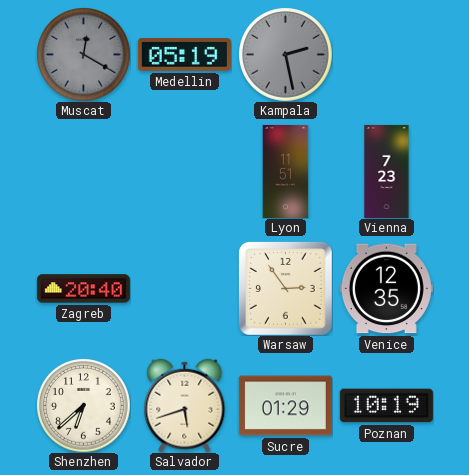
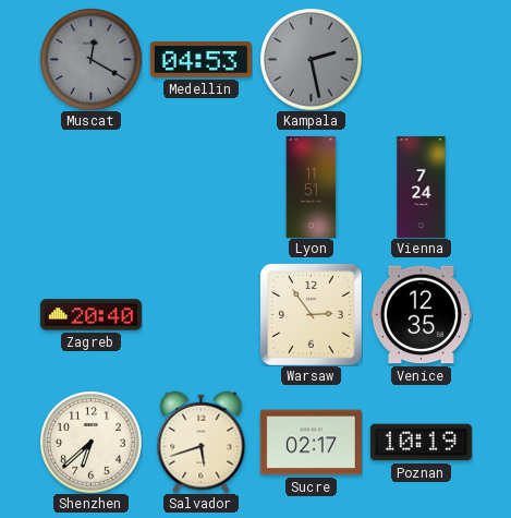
Medellin: 05:19 -> 04:53
Vienna: 7:23 -> 7:24
Sucre: 01:29 -> 02:17
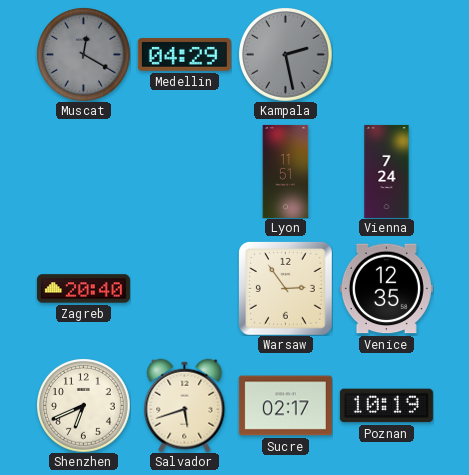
Medellin: 04:53 -> 04:29
Shenzhen: 6:38 -> 6:41
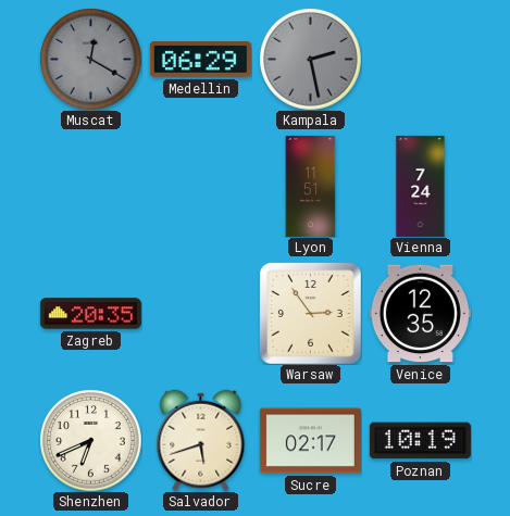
Medellin: 04:29 -> 06:29
Zagreb: 20:40 -> 20:35
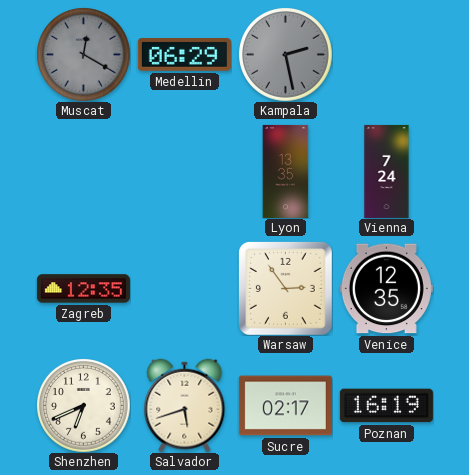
Lyon: 11:51 -> 13:35
Zagreb: 20:35 -> 12:35
Poznan: 10:19 -> 16:19
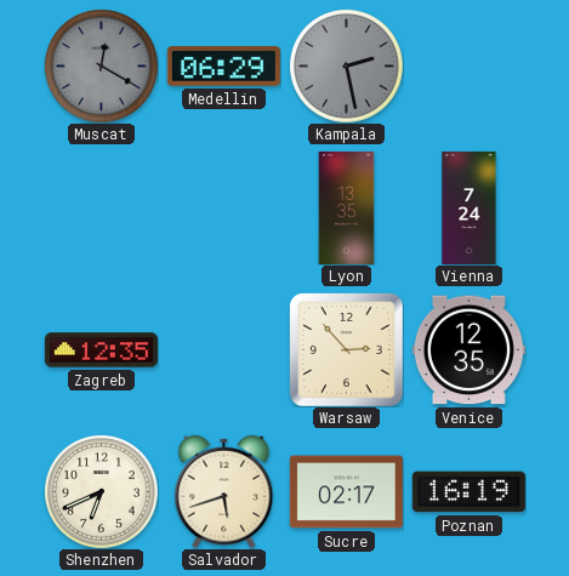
Warsaw: 2:54 -> 2:53
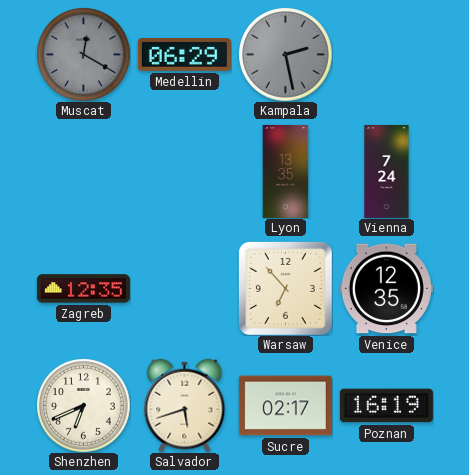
Warsaw: 2:53 -> 6:53
